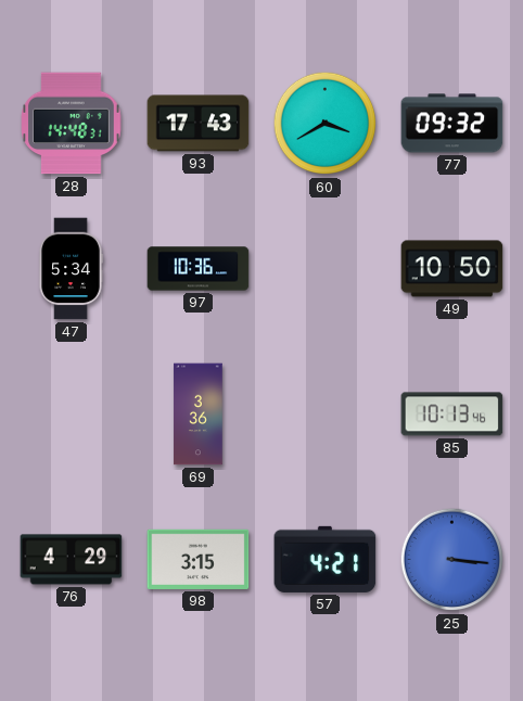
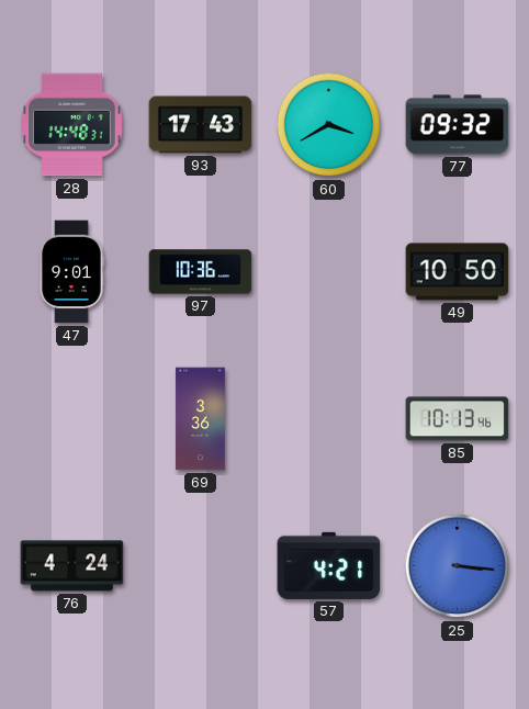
47: 5:34 -> 9:01
76: 4:29 -> 4:24
98: 3:15 -> none
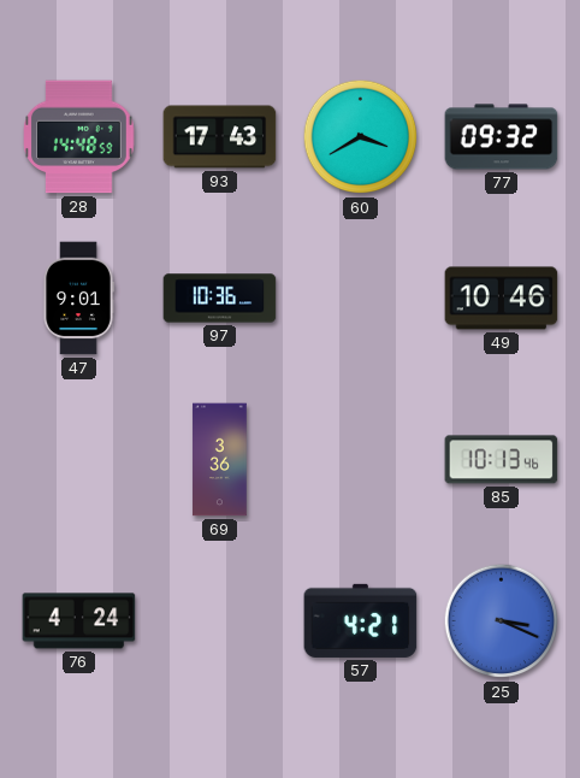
28: 14:48:31 -> 14:48:59
49: 10:50 -> 10:46
25: 3:16 -> 3:19
